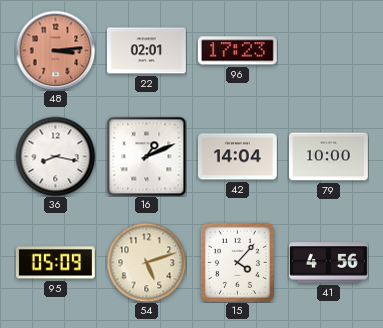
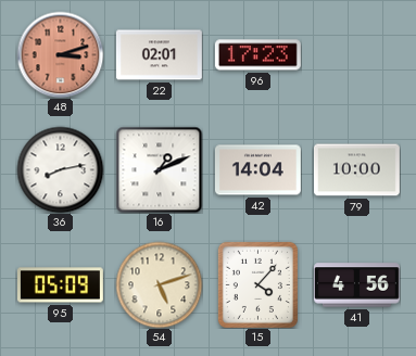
48: 3:14 -> 3:12
36: 8:17 -> 8:13
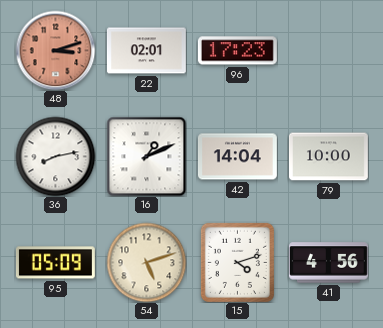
15: 4:07 -> 4:12
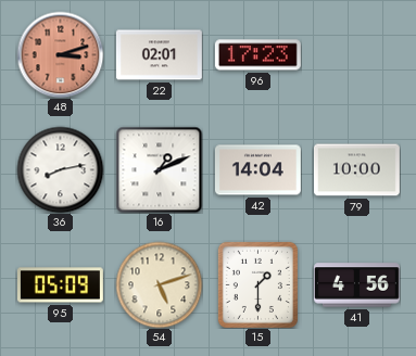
15: 4:12 -> 1:30
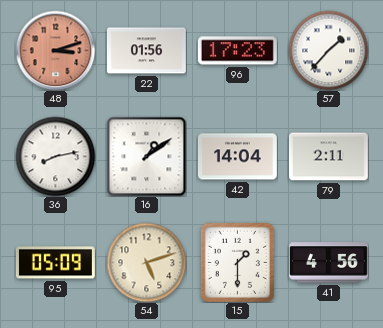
22: 02:01 -> 01:56
57: none -> 1:37
16: 1:11 -> 1:09
79: 10:00 -> 2:11
